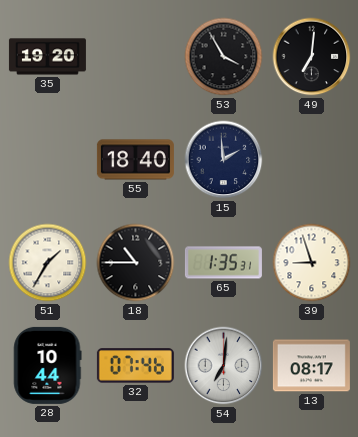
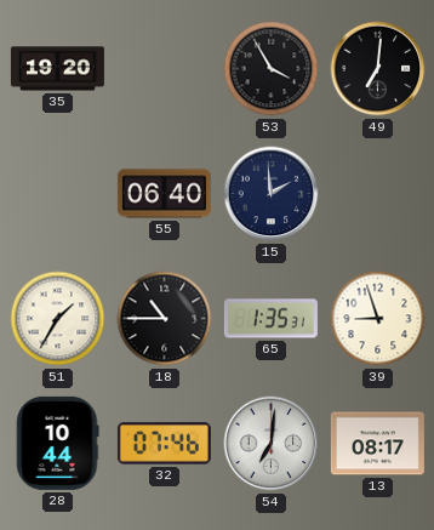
55: 18:40 -> 06:40
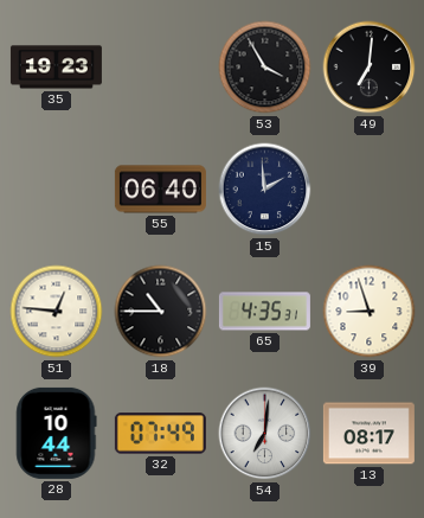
35: 19:20 -> 19:23
51: 1:35 -> 12:46
65: 1:35 -> 4:35
32: 07:46 -> 07:49
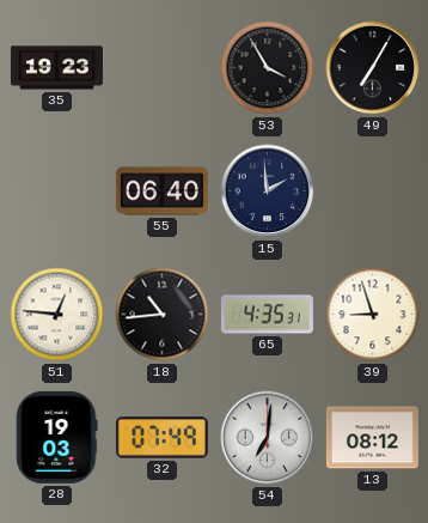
49: 7:01 -> 7:05
18: 10:45 -> 10:44
28: 10:44 -> 19:03
13: 08:17 -> 08:12
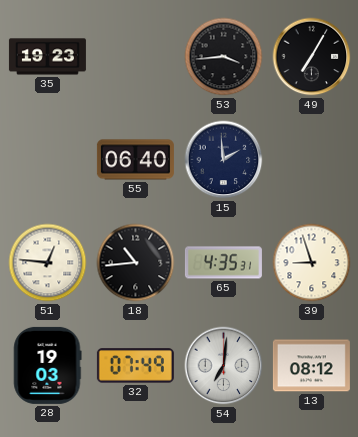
53: 3:55 -> 3:44
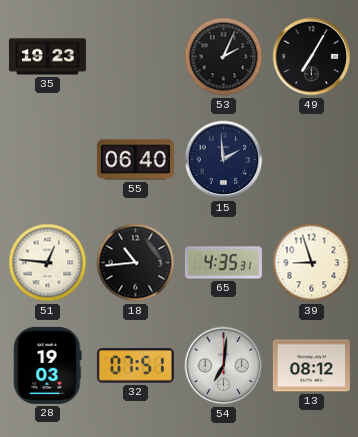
53: 3:44 -> 2:04
32: 07:49 -> 07:51
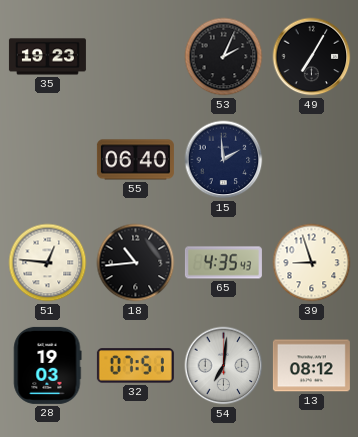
65: 4:35:31 -> 4:35:43
